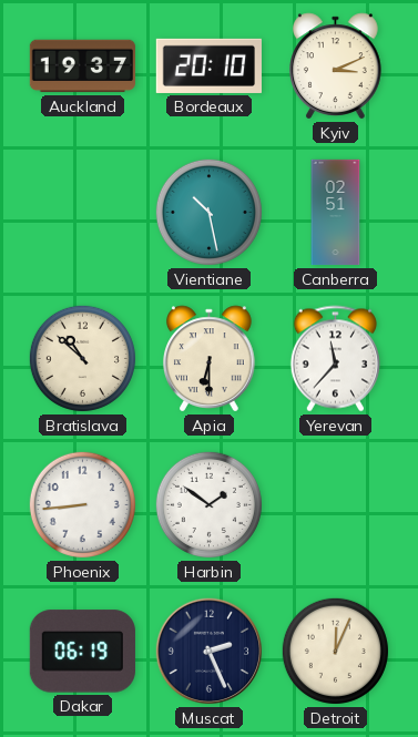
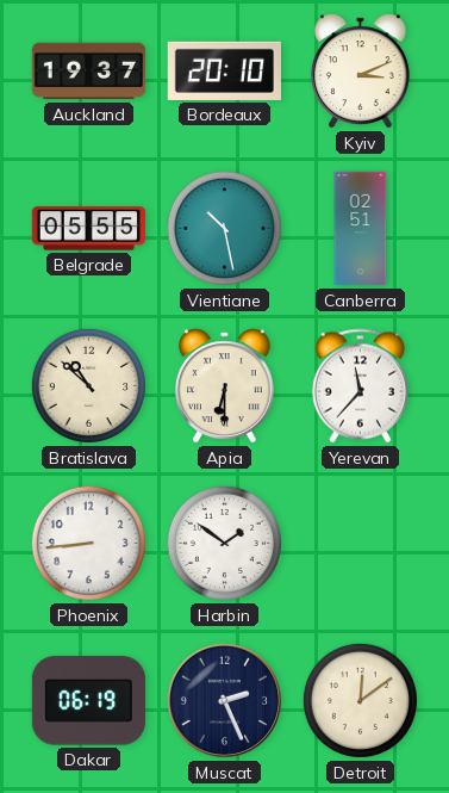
Belgrade: none -> 05:55
Detroit: 12:04 -> 12:09
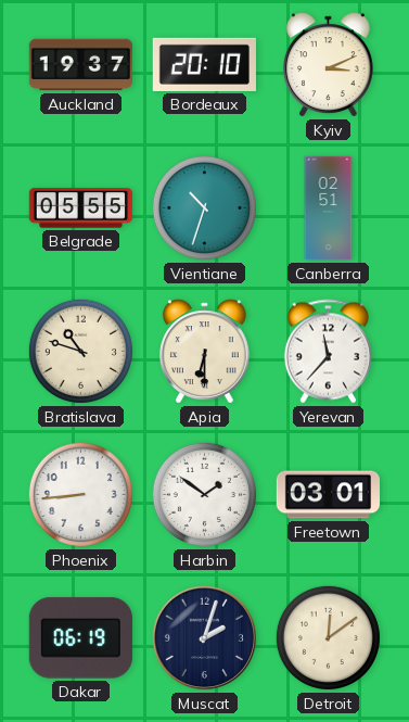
Vientiane: 10:28 -> 10:33
Bratislava: 10:52 -> 10:48
Freetown: none -> 03:01
Muscat: 2:26 -> 2:03
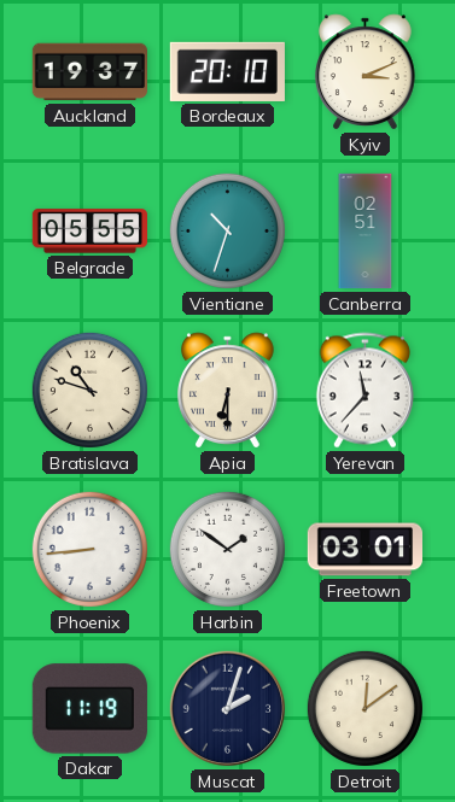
Dakar: 06:19 -> 11:19
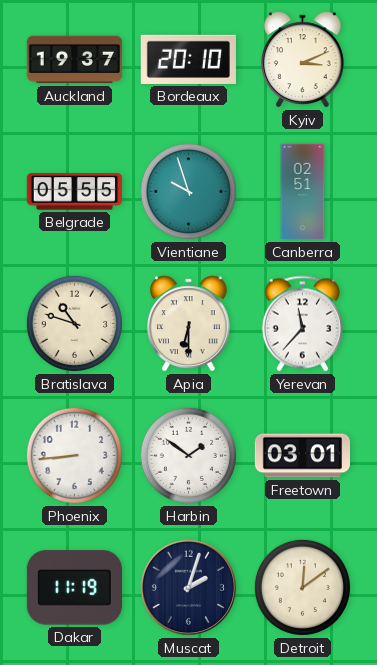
Vientiane: 10:33 -> 9:57
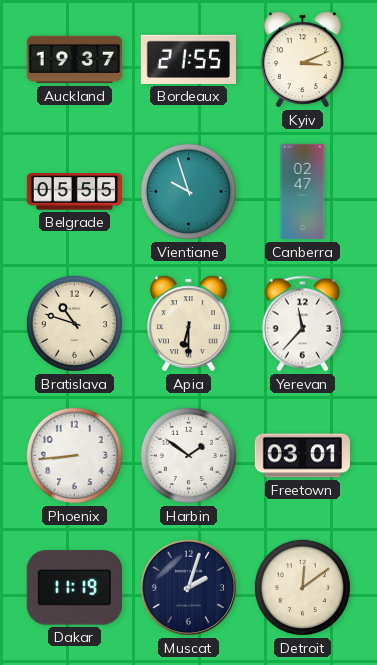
Bordeaux: 20:10 -> 21:55
Canberra: 02:51 -> 02:47
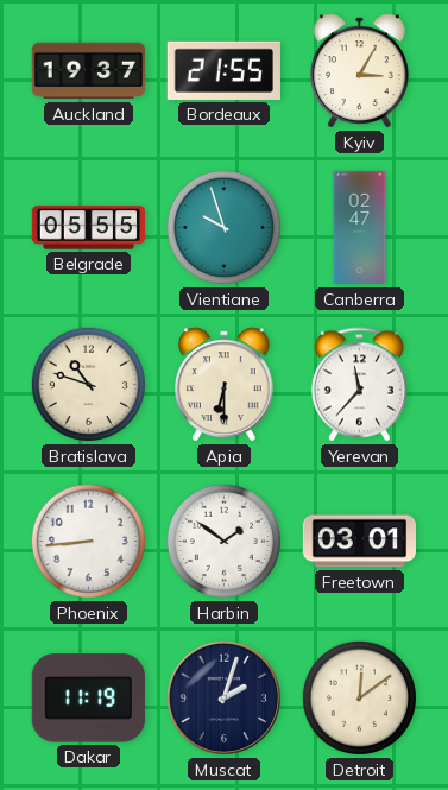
Kyiv: 3:11 -> 3:05
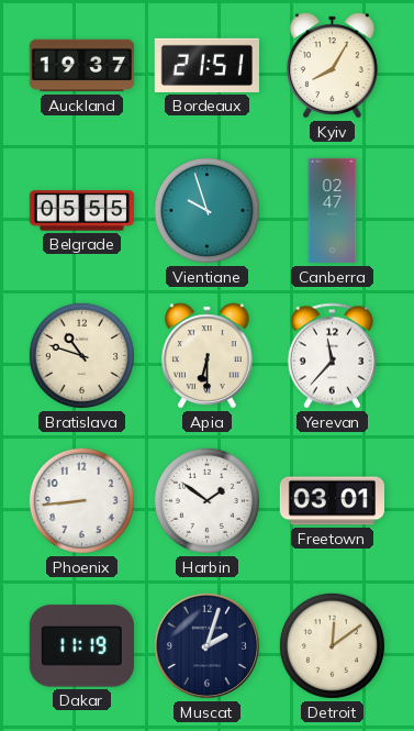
Bordeaux: 21:55 -> 21:51
Kyiv: 3:05 -> 8:05
